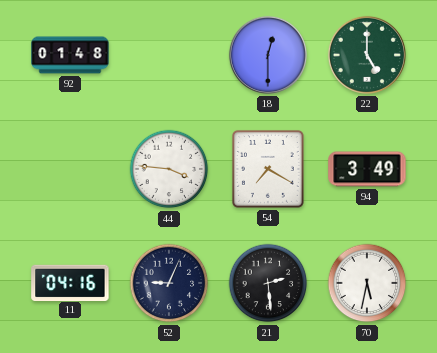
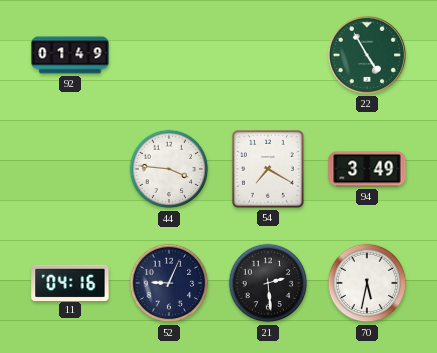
92: 01:48 -> 01:49
18: 12:30 -> none
22: 5:00 -> 4:55
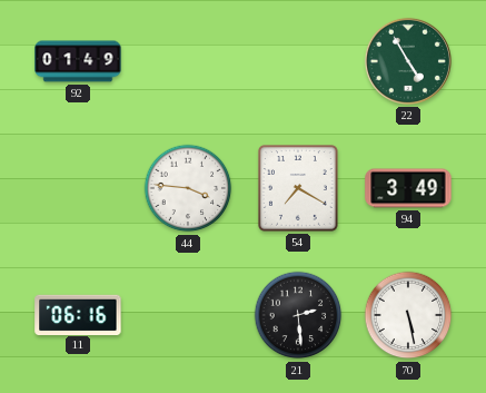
11: 04:16 -> 06:16
52: 9:04 -> none
70: 5:32 -> 5:28
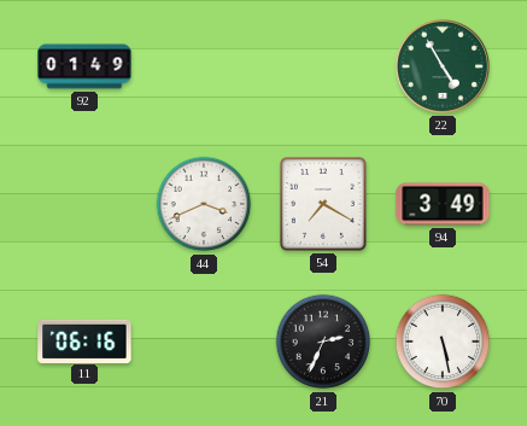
44: 3:46 -> 3:41
21: 2:29 -> 2:34
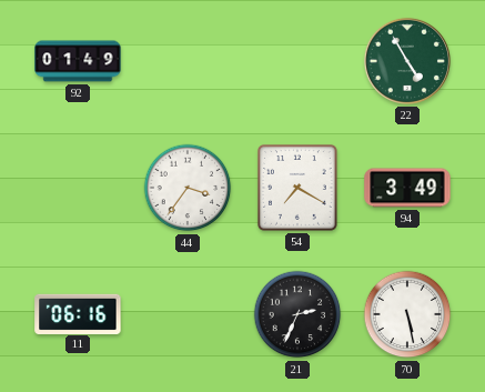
44: 3:41 -> 3:36
